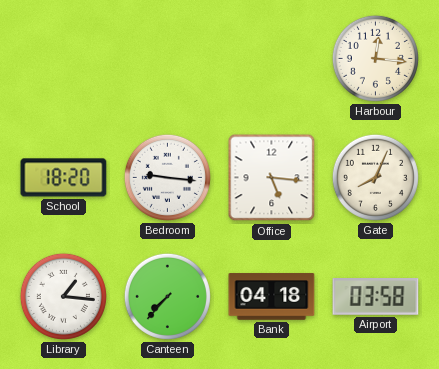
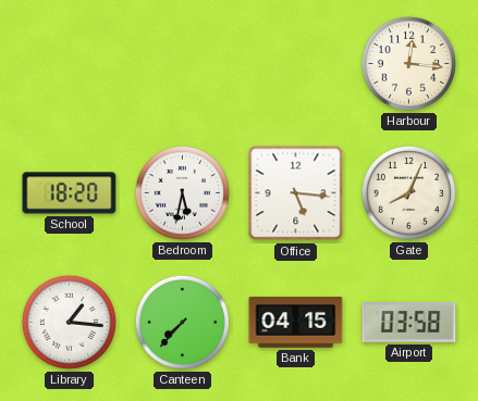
Bedroom: 9:16 -> 5:32
Bank: 04:18 -> 04:15
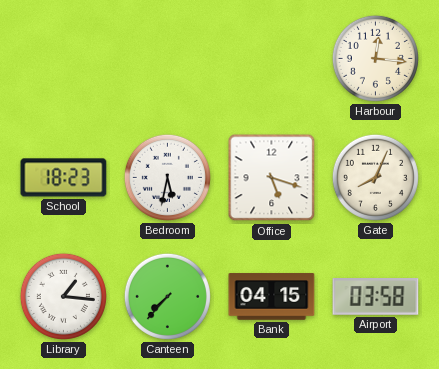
School: 18:20 -> 18:23
Office: 5:16 -> 5:18
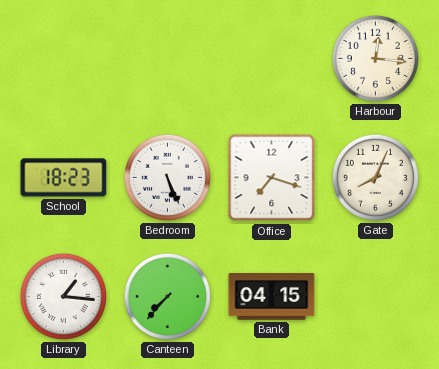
Bedroom: 5:32 -> 5:26
Office: 5:18 -> 7:18
Airport: 03:58 -> none
